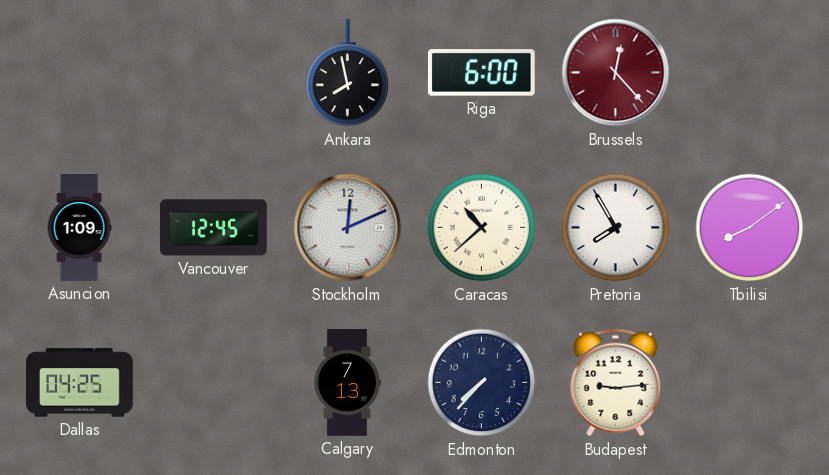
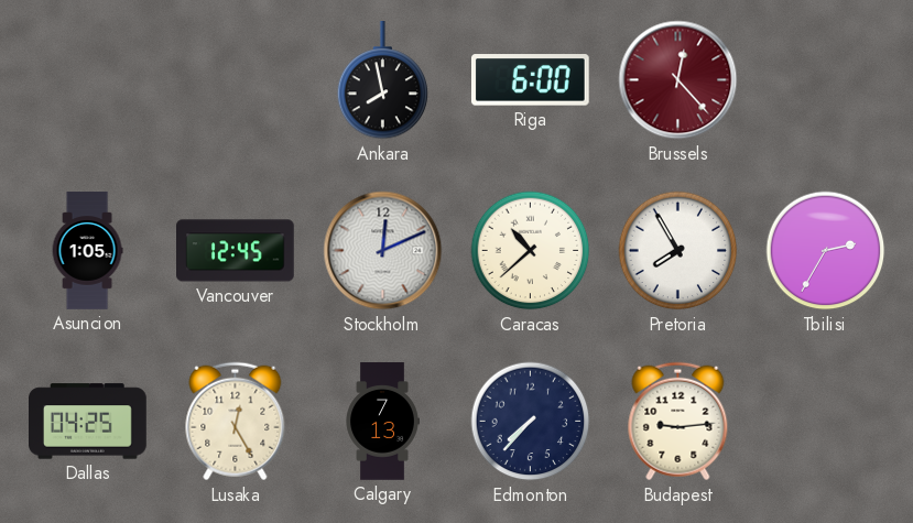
Asuncion: 1:09 -> 1:05
Tbilisi: 8:09 -> 2:35
Lusaka: none -> 12:25
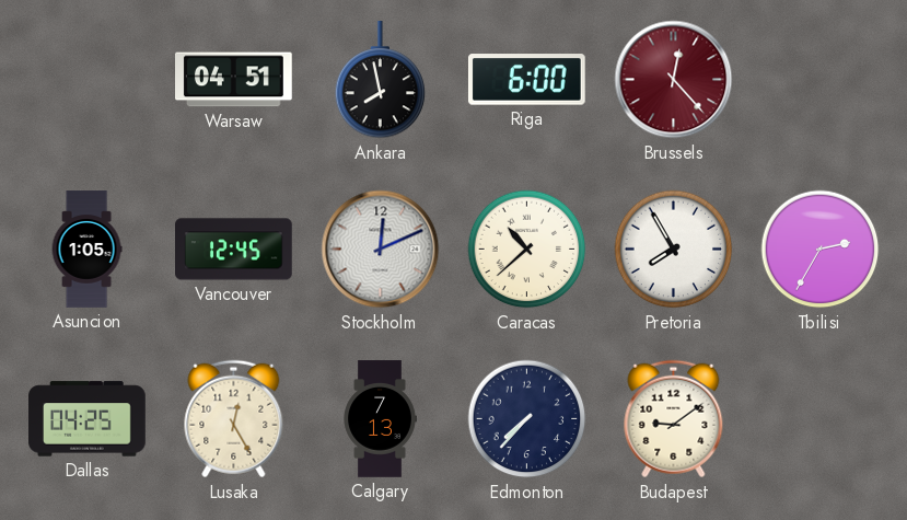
Warsaw: none -> 04:51
Budapest: 9:14 -> 9:09
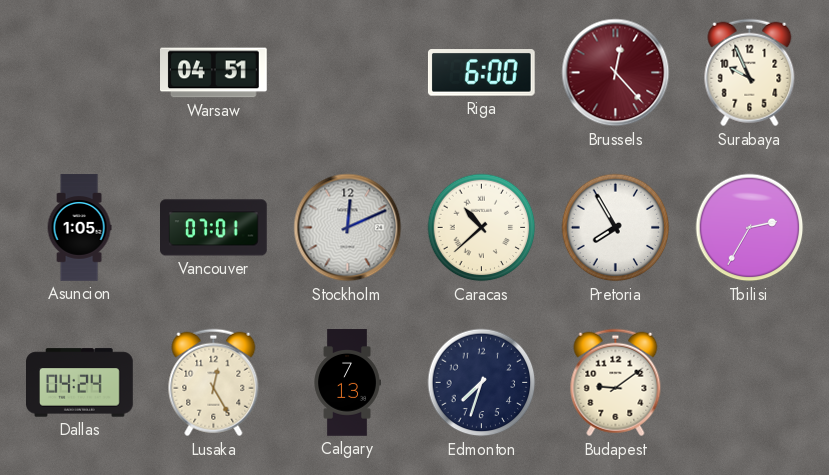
Ankara: 7:58 -> none
Surabaya: none -> 9:56
Vancouver: 12:45 -> 07:01
Dallas: 04:25 -> 04:24
Edmonton: 7:37 -> 7:33
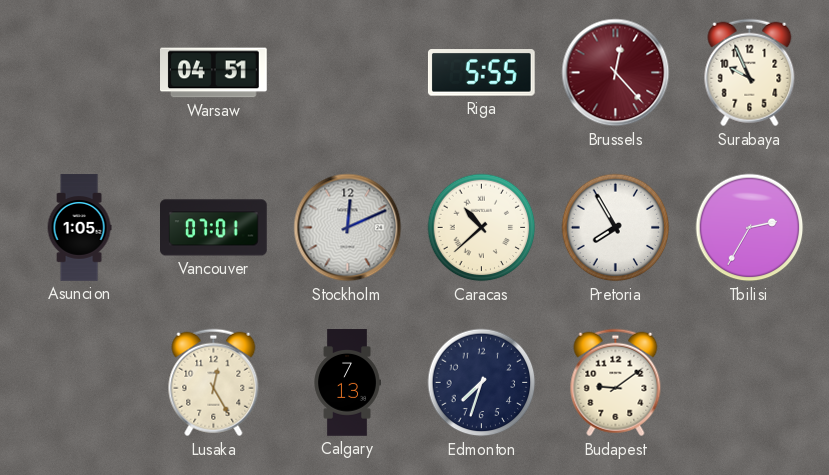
Riga: 6:00 -> 5:55
Dallas: 04:24 -> none
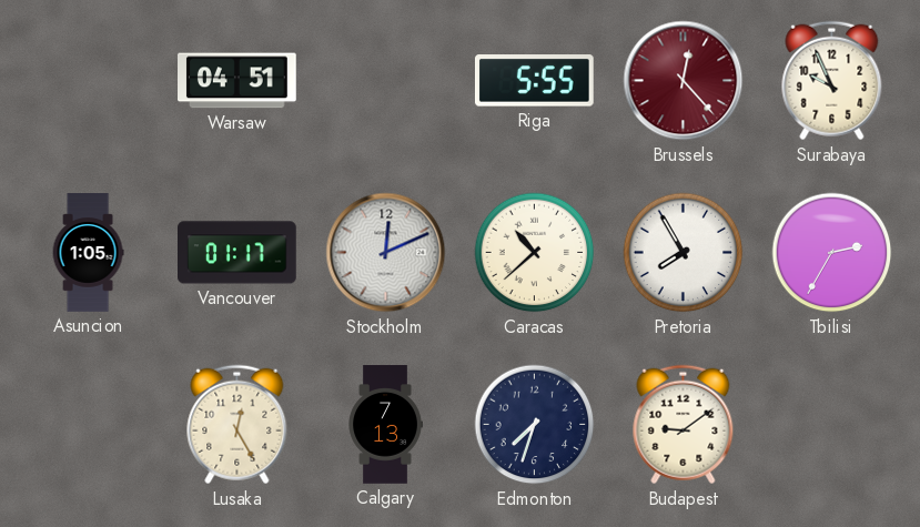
Vancouver: 07:01 -> 01:17
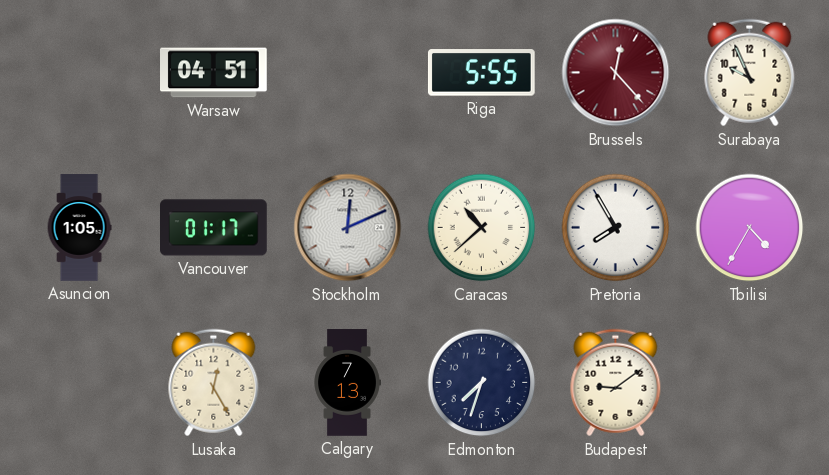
Tbilisi: 2:35 -> 4:35
